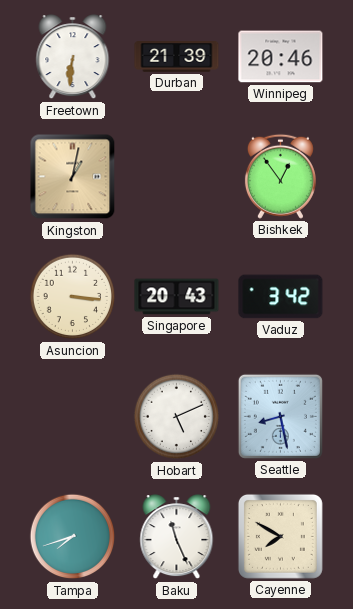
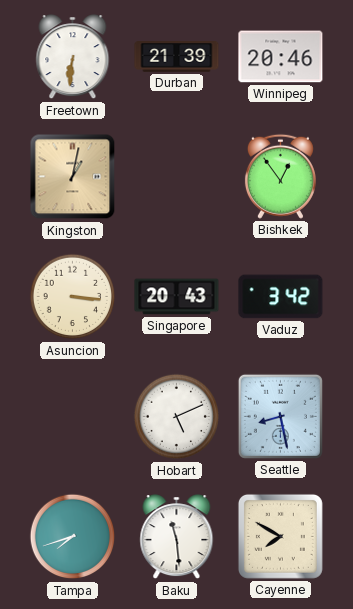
Baku: 11:26 -> 11:29
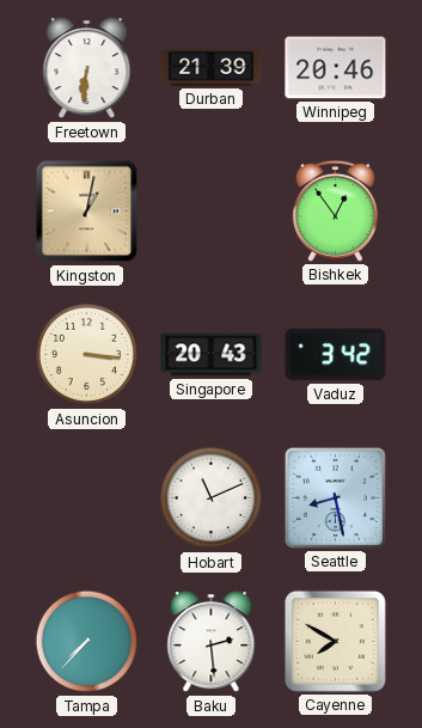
Hobart: 5:11 -> 11:11
Tampa: 7:42 -> 7:37
Baku: 11:29 -> 2:29
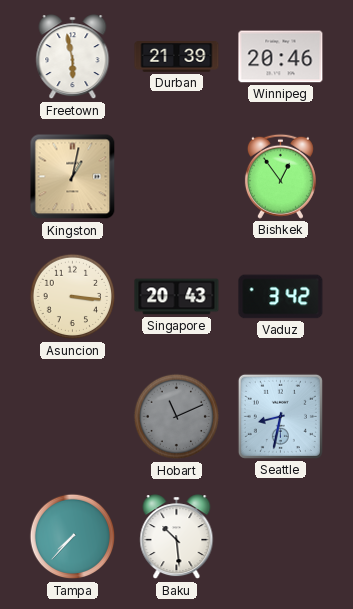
Freetown: 6:31 -> 5:58
Hobart dial: white -> grey
Seattle: 8:28 -> 8:32
Baku: 2:29 -> 10:29
Cayenne: 7:50 -> none
